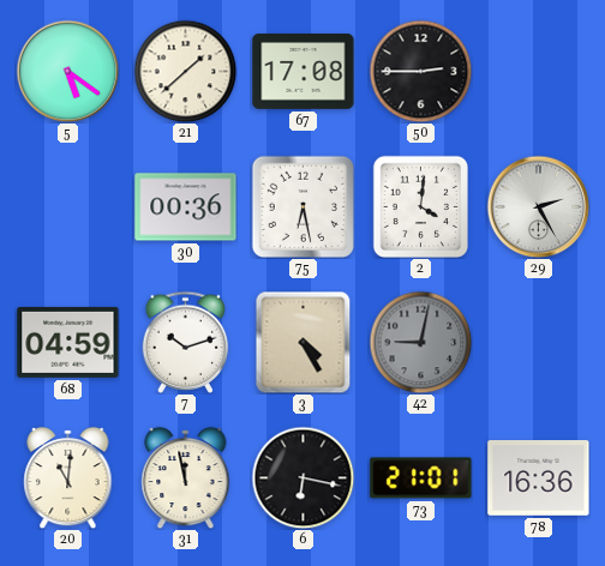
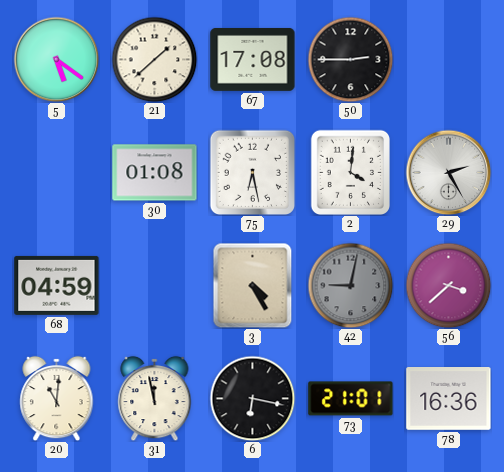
30: 00:36 -> 01:08
7: 10:12 -> none
56: none -> 3:38
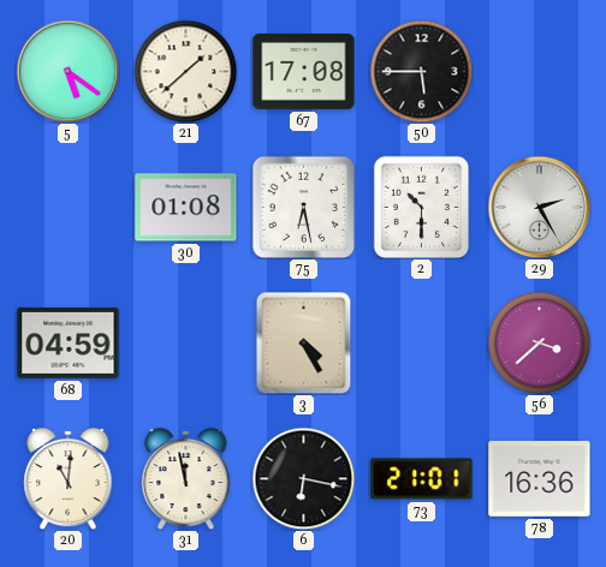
50: 2:45 -> 5:45
2: 4:01 -> 10:30
42: 9:02 -> none
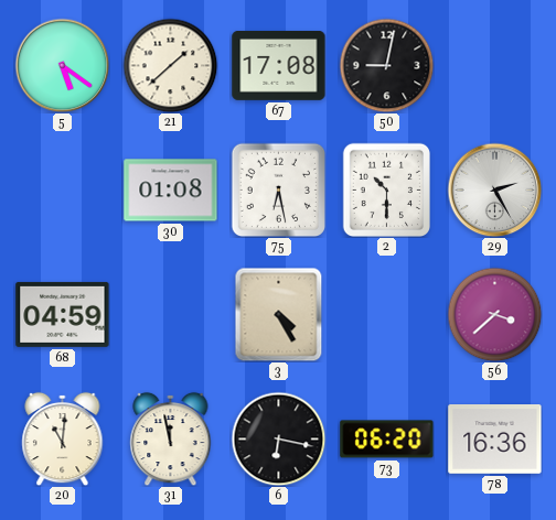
50: 5:45 -> 9:02
73: 21:01 -> 06:20
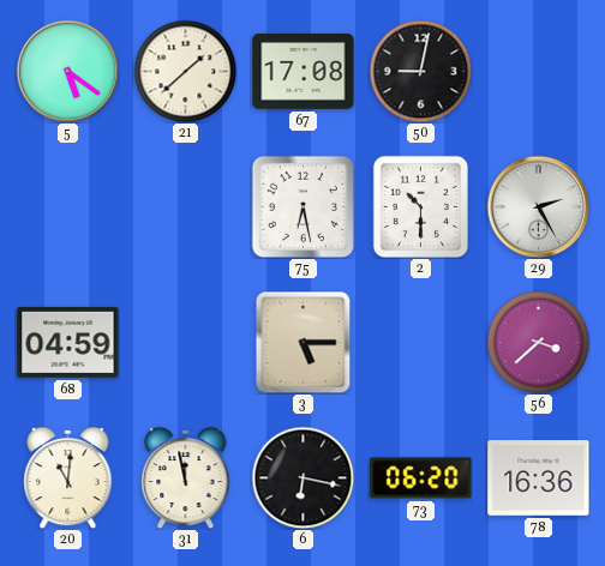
30: 01:08 -> none
3: 4:25 -> 5:15
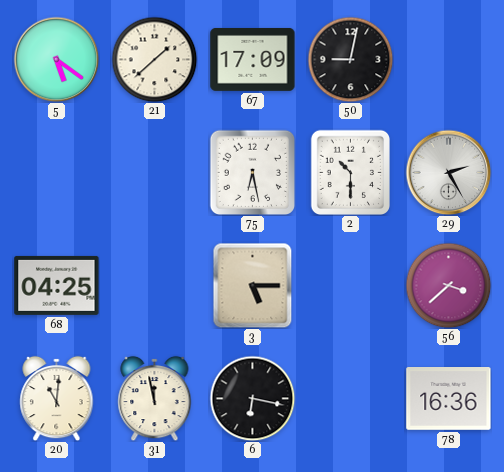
67: 17:08 -> 17:09
68: 04:59 -> 04:25
73: 06:20 -> none
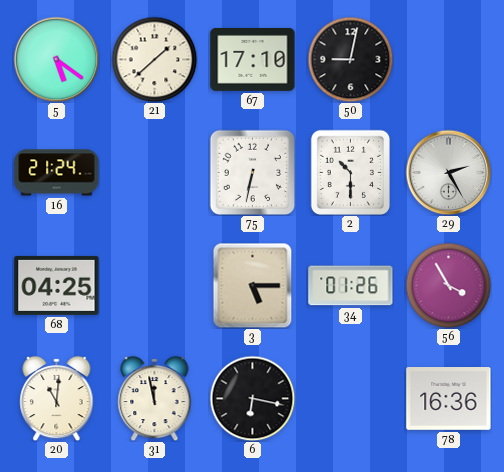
67: 17:09 -> 17:10
16: none -> 21:24
75: 6:28 -> 6:32
34: none -> 01:26
56: 3:38 -> 3:55
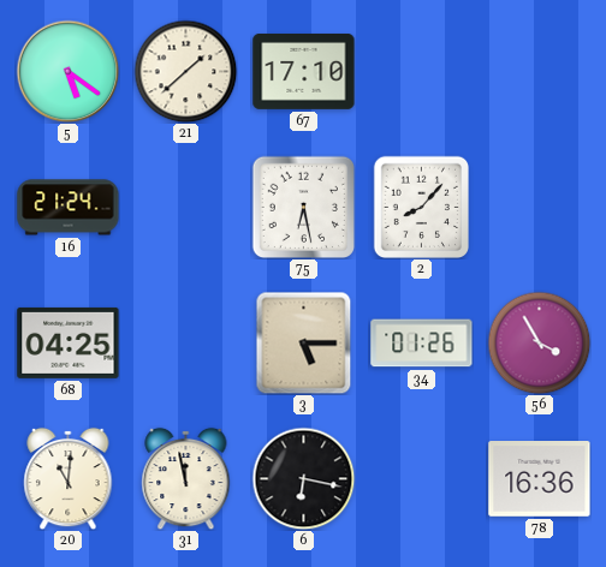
50: 9:02 -> none
75: 6:32 -> 6:28
2: 10:30 -> 8:07
29: 2:25 -> none
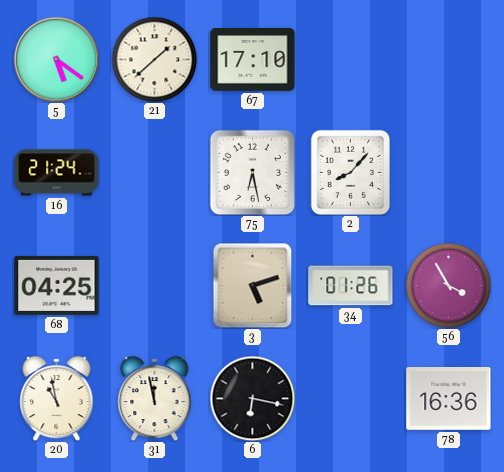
3: 5:15 -> 5:12
20: 11:01 -> 10:58
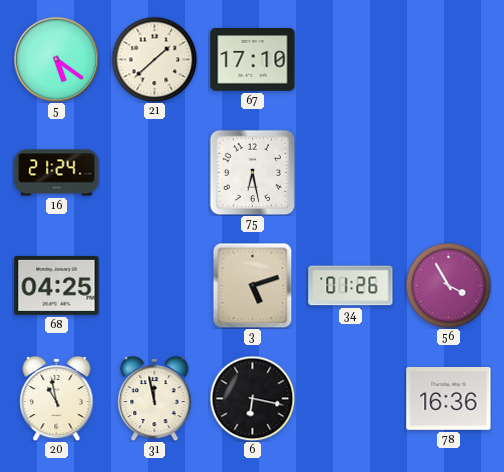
2: 8:07 -> none
